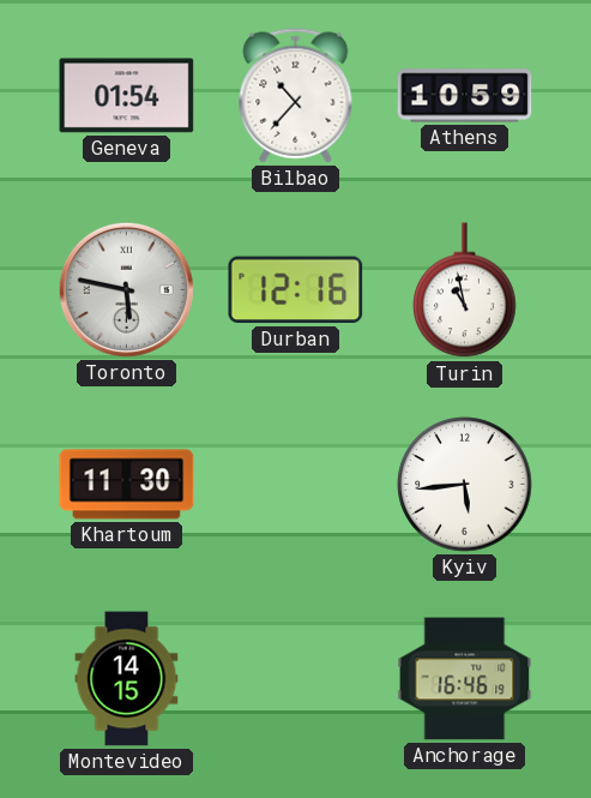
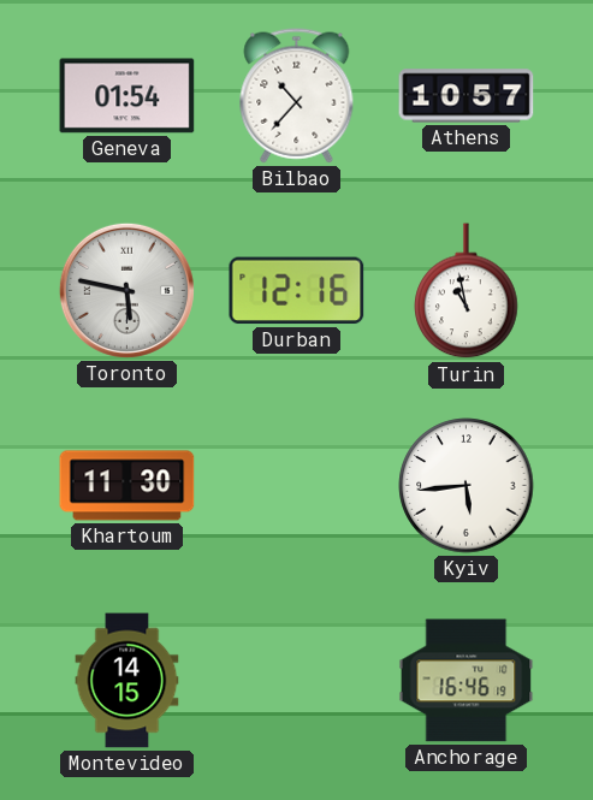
Athens: 10:59 -> 10:57
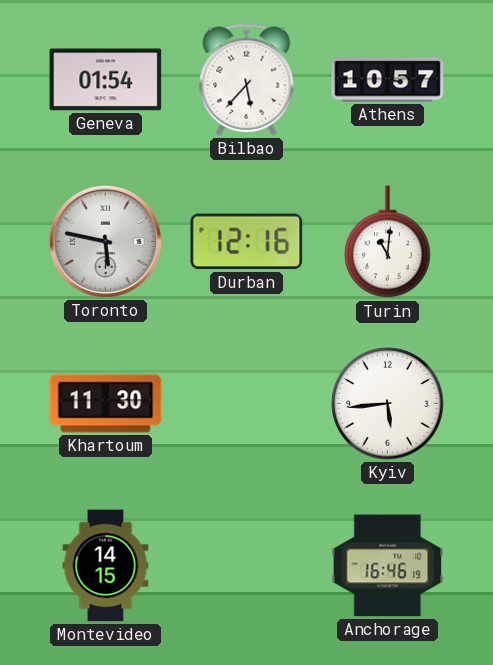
Bilbao: 10:37 -> 5:37
Turin: 10:58 -> 11:01
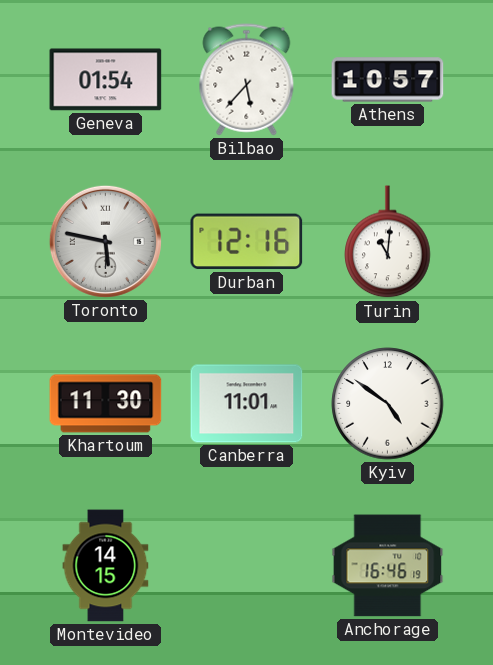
Canberra: none -> 11:01
Kyiv: 5:44 -> 4:51
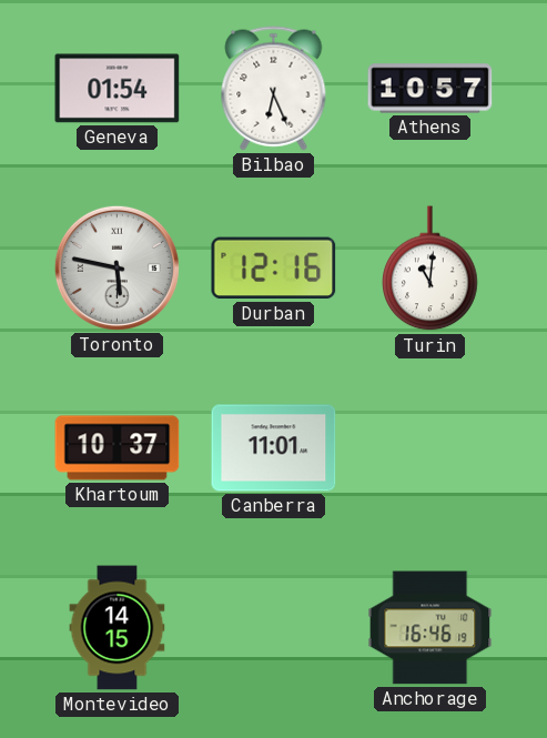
Bilbao: 5:37 -> 6:26
Khartoum: 11:30 -> 10:37
Kyiv: 4:51 -> none
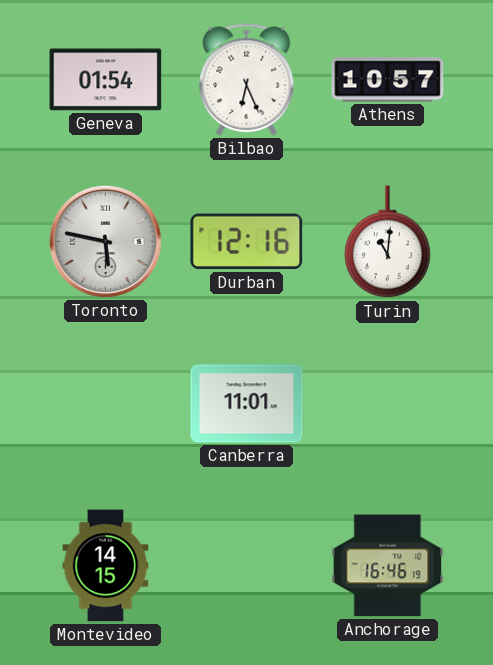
Khartoum: 10:37 -> none
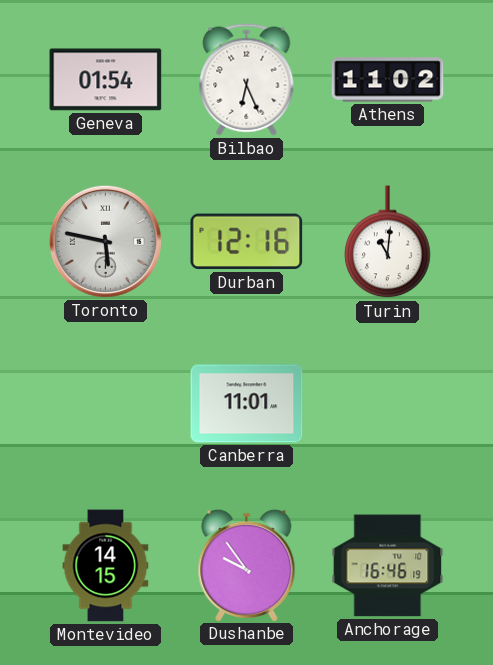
Athens: 10:57 -> 11:02
Dushanbe: none -> 9:54
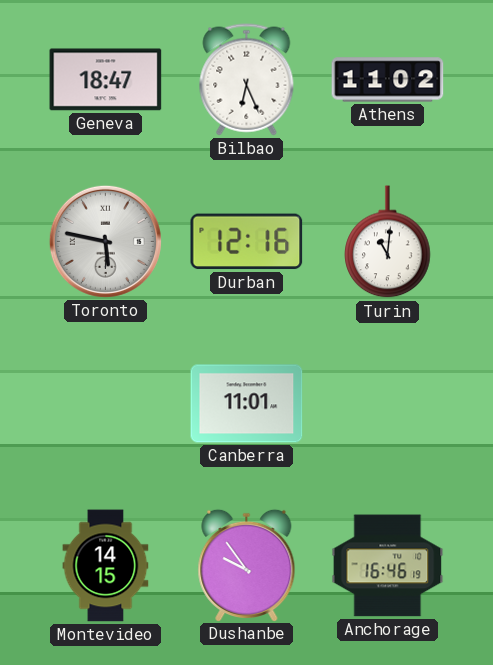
Geneva: 01:54 -> 18:47
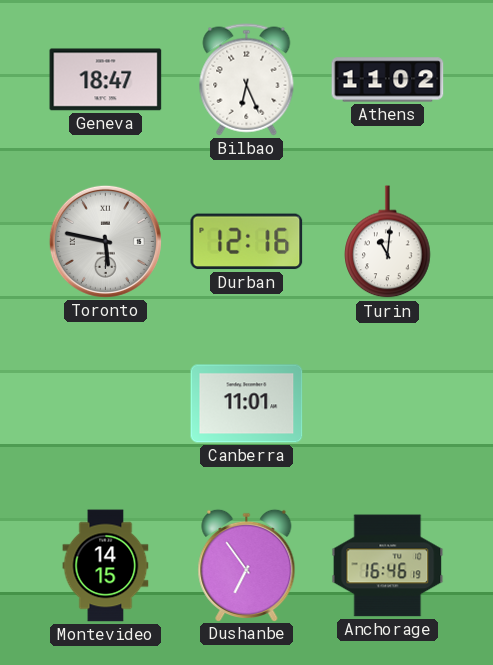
Dushanbe: 9:54 -> 6:54
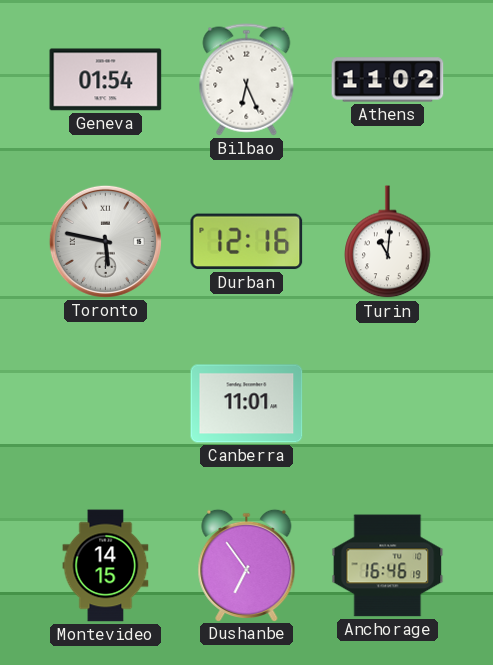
Geneva: 18:47 -> 01:54
